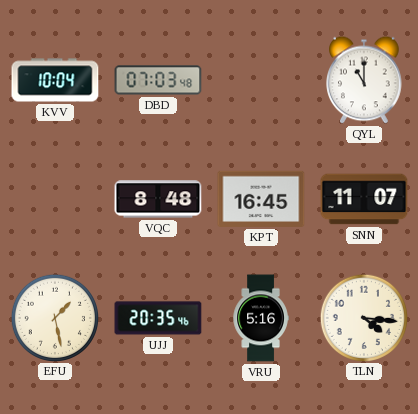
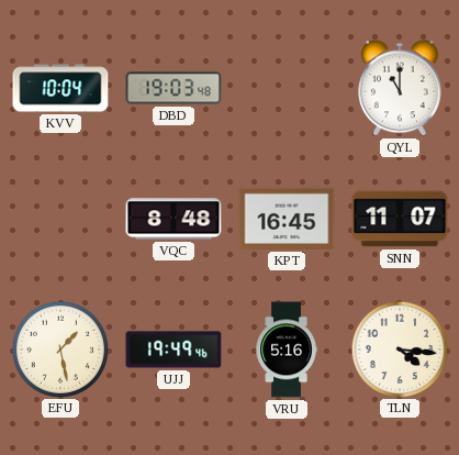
DBD: 07:03 -> 19:03
UJJ: 20:35 -> 19:49
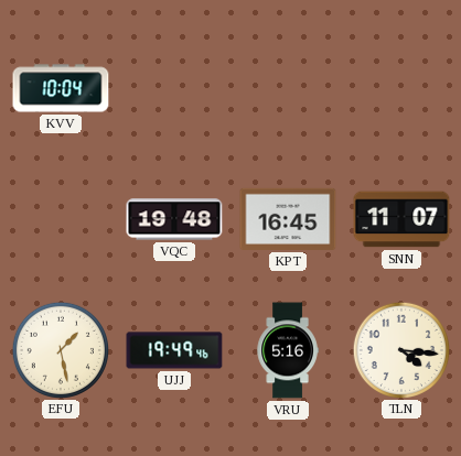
DBD: 19:03 -> none
QYL: 11:00 -> none
VQC: 8:48 -> 19:48
